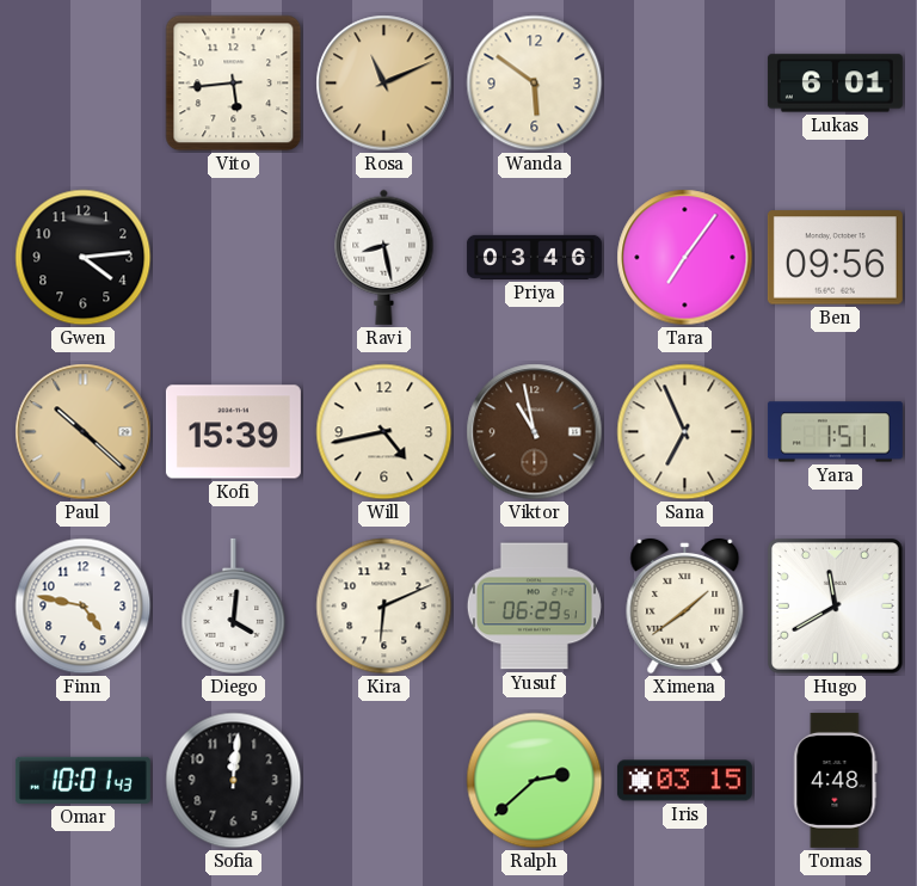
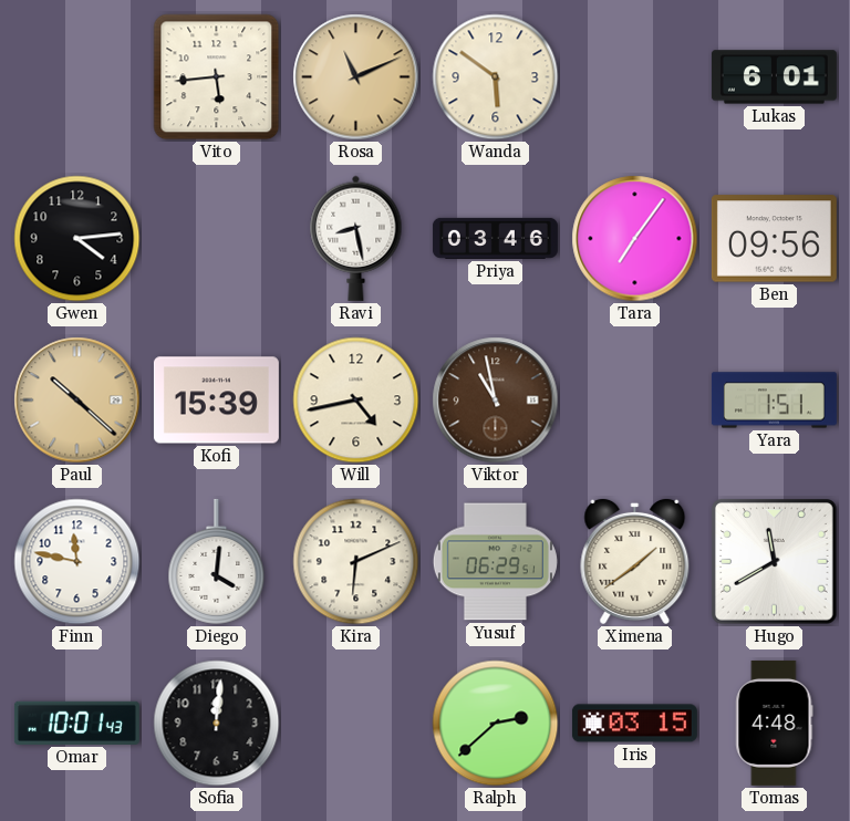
Sana: 6:56 -> none
Finn: 4:47 -> 11:47
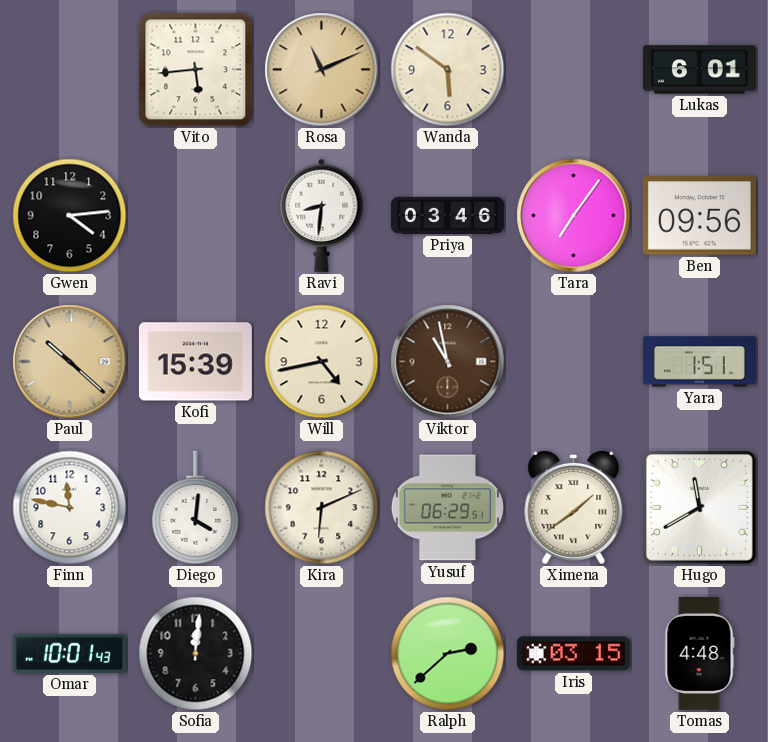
Ravi: 8:28 -> 8:31
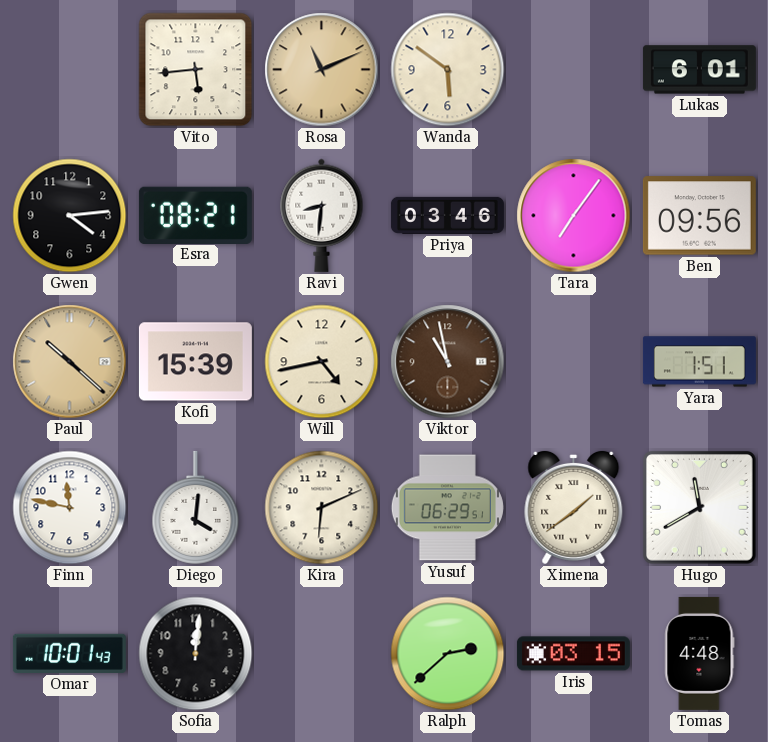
Esra: none -> 08:21
